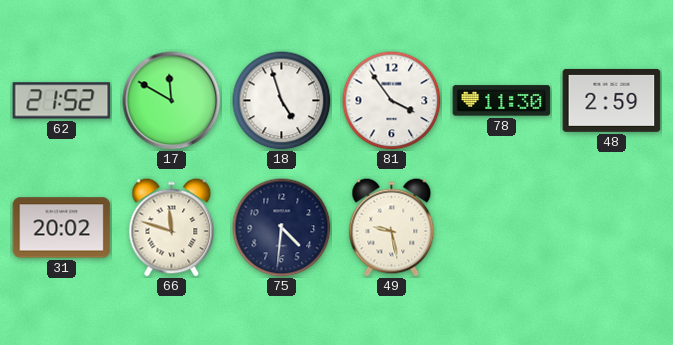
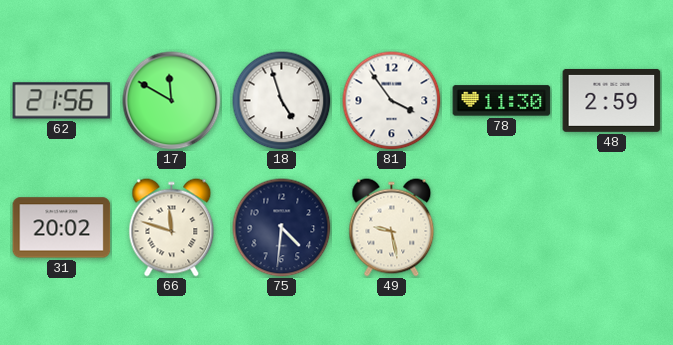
62: 21:52 -> 21:56
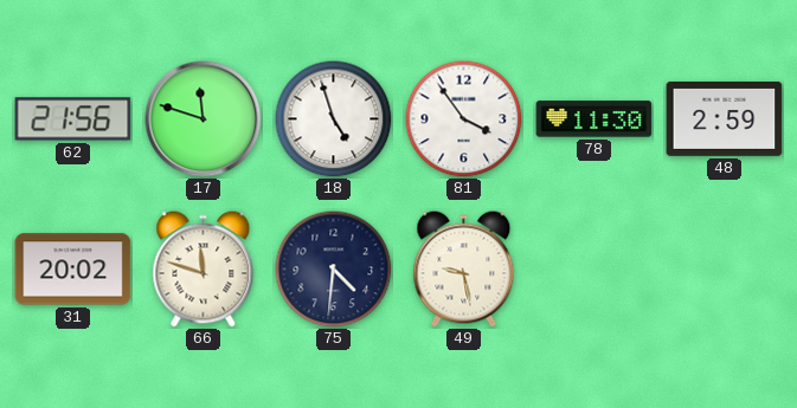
17: 11:50 -> 11:48
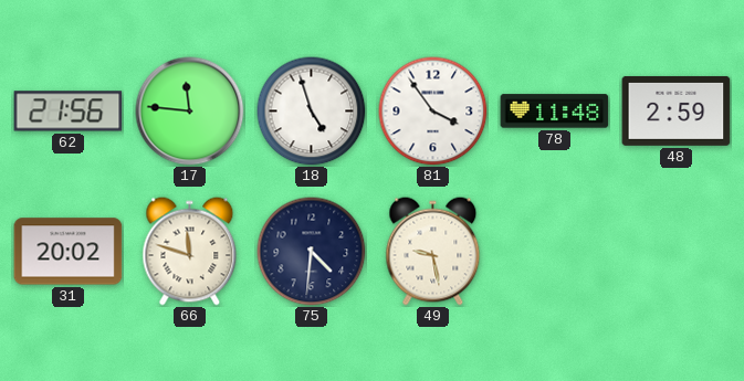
17: 11:48 -> 11:46
78: 11:30 -> 11:48
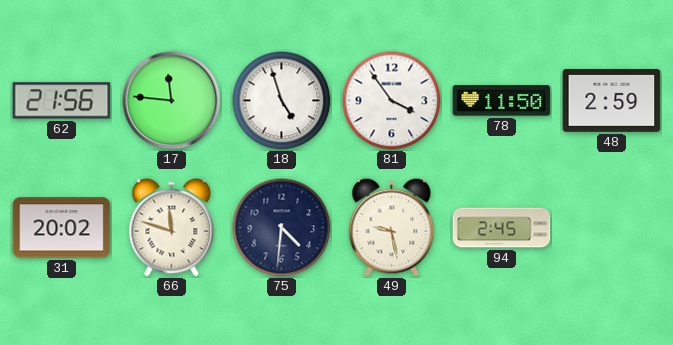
78: 11:48 -> 11:50
94: none -> 2:45
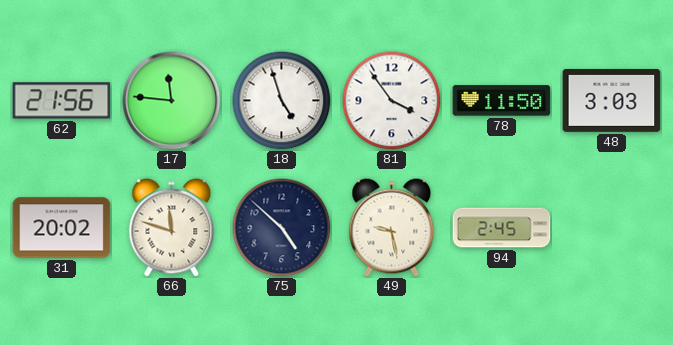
48: 2:59 -> 3:03
75: 4:31 -> 4:52
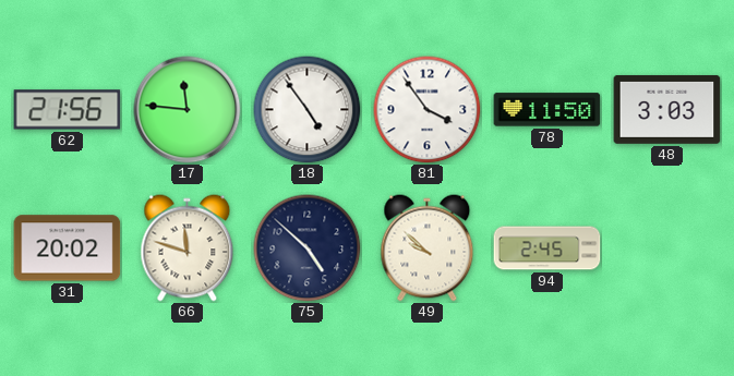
18: 4:57 -> 4:54
49: 9:28 -> 9:52
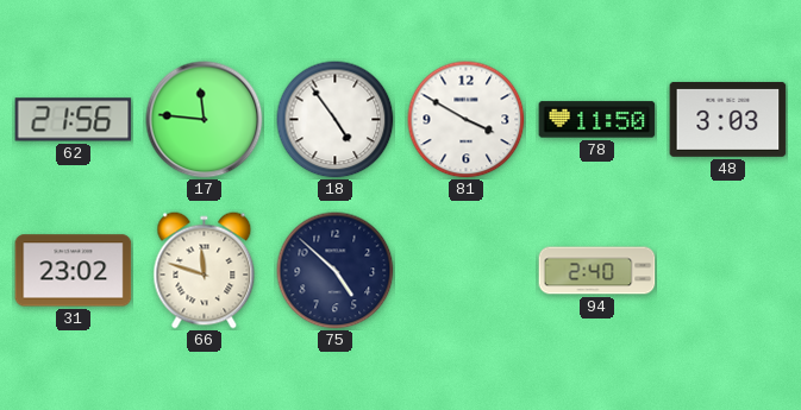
81: 3:54 -> 3:50
31: 20:02 -> 23:02
49: 9:52 -> none
94: 2:45 -> 2:40
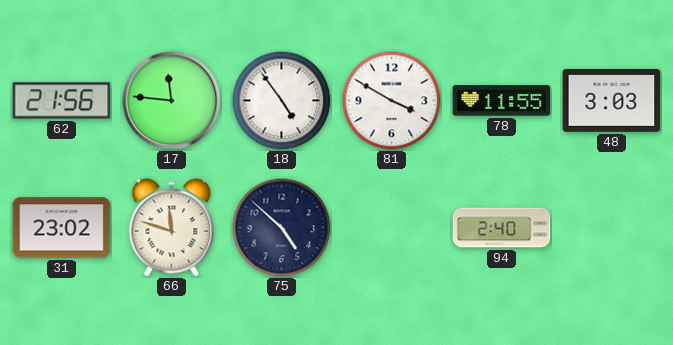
78: 11:50 -> 11:55
